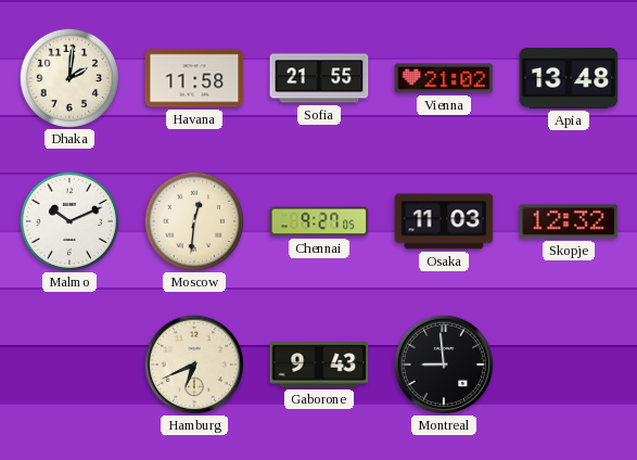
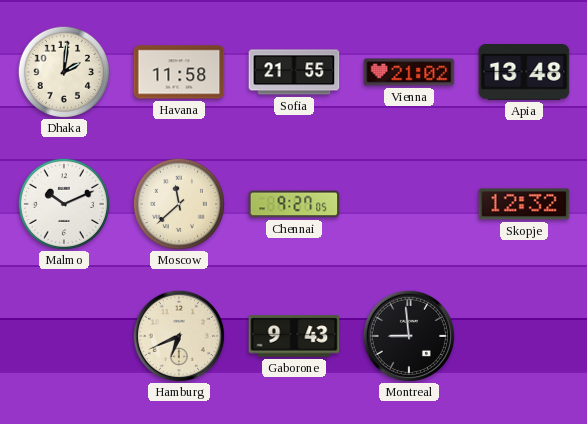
Moscow: 12:31 -> 11:38
Osaka: 11:03 -> none
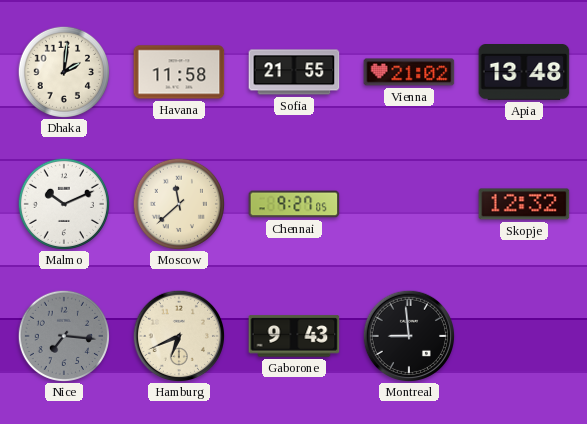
Nice: none -> 7:16
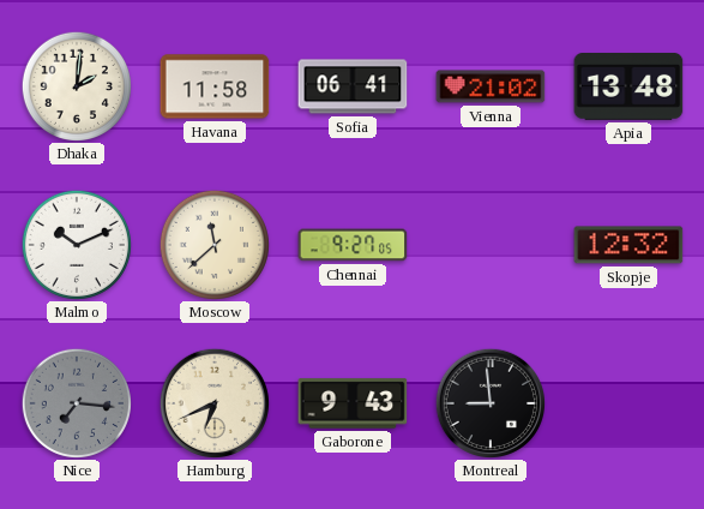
Sofia: 21:55 -> 06:41
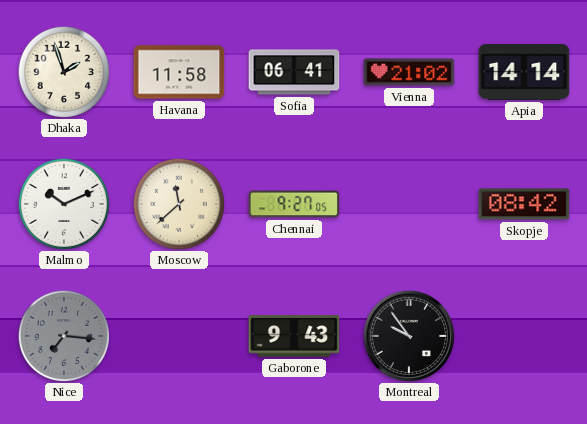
Dhaka: 2:01 -> 1:57
Apia: 13:48 -> 14:14
Skopje: 12:32 -> 08:42
Hamburg: 6:41 -> none
Montreal: 8:59 -> 9:54
